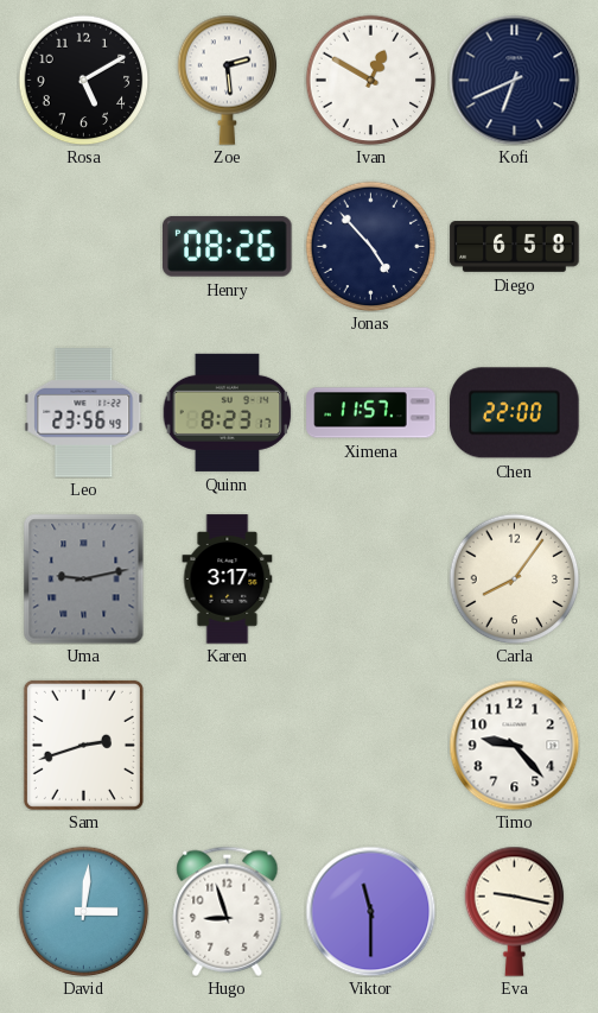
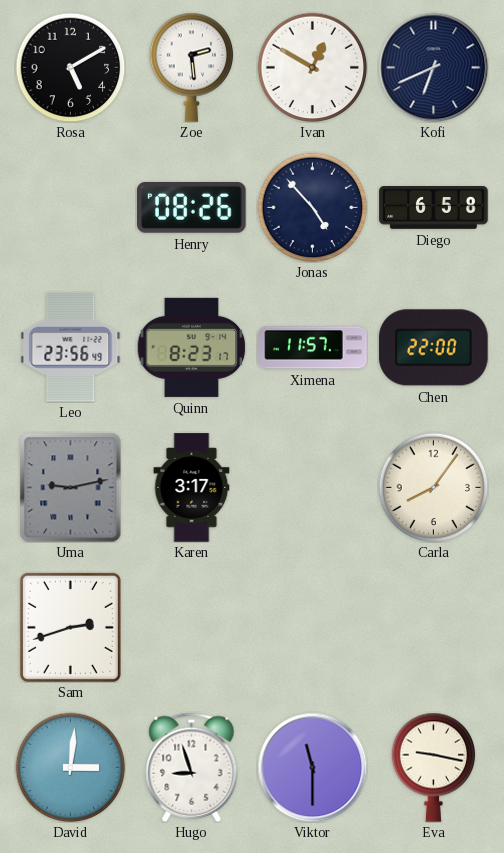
Timo: 9:23 -> none
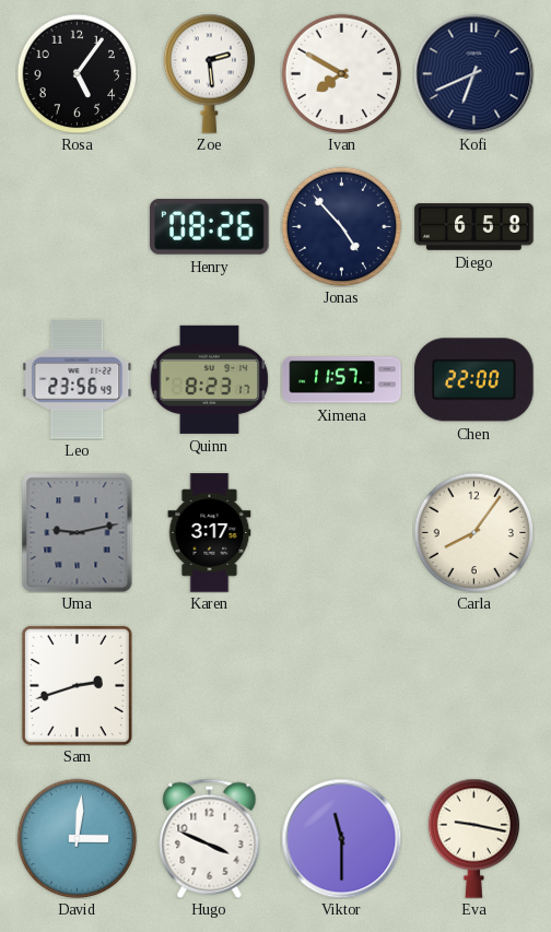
Rosa: 5:10 -> 5:06
Ivan: 12:50 -> 7:50
Hugo: 8:57 -> 3:49
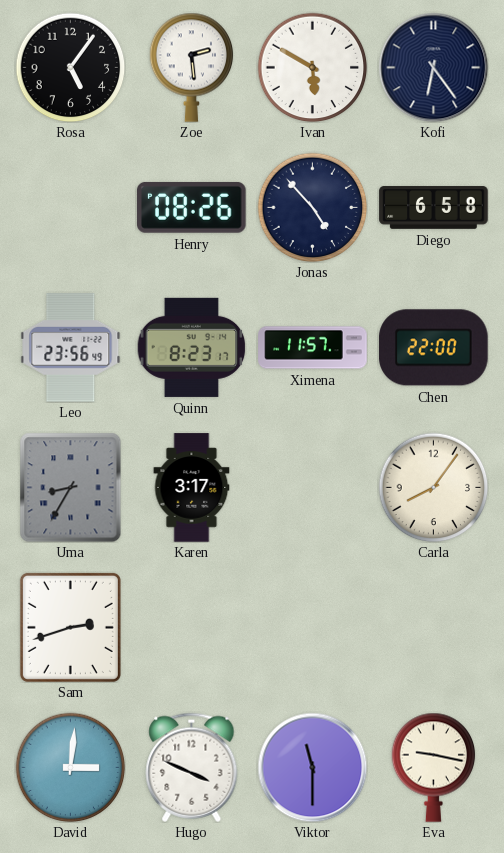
Ivan: 7:50 -> 5:50
Kofi: 6:41 -> 6:24
Uma: 9:13 -> 8:35
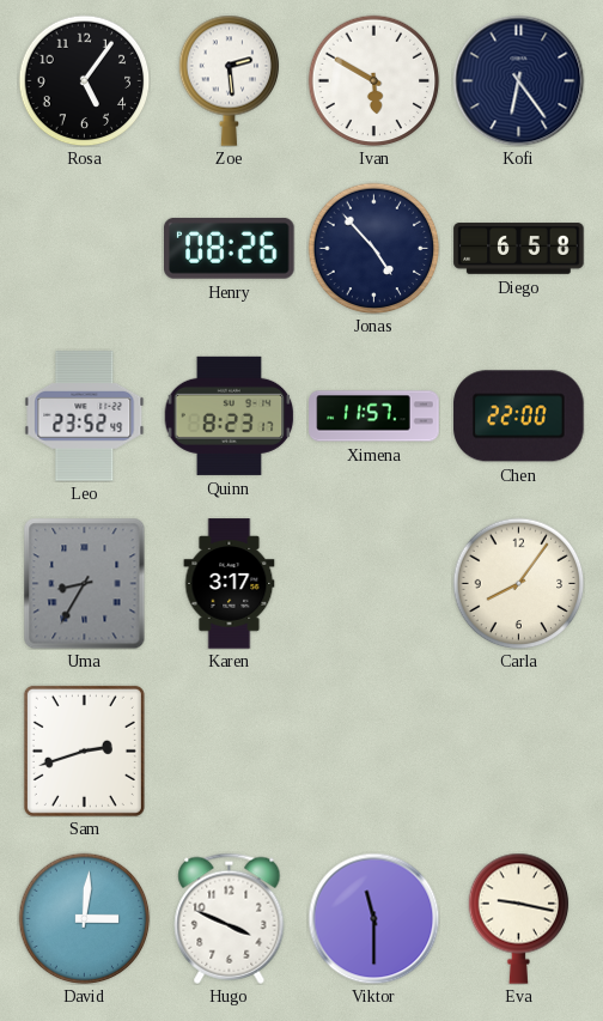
Leo: 23:56 -> 23:52
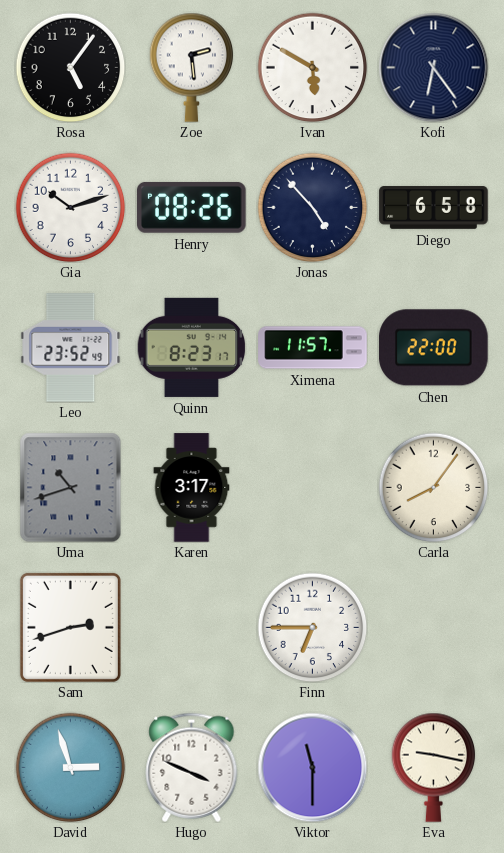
Gia: none -> 10:12
Uma: 8:35 -> 10:42
Finn: none -> 6:45
David: 3:01 -> 2:57
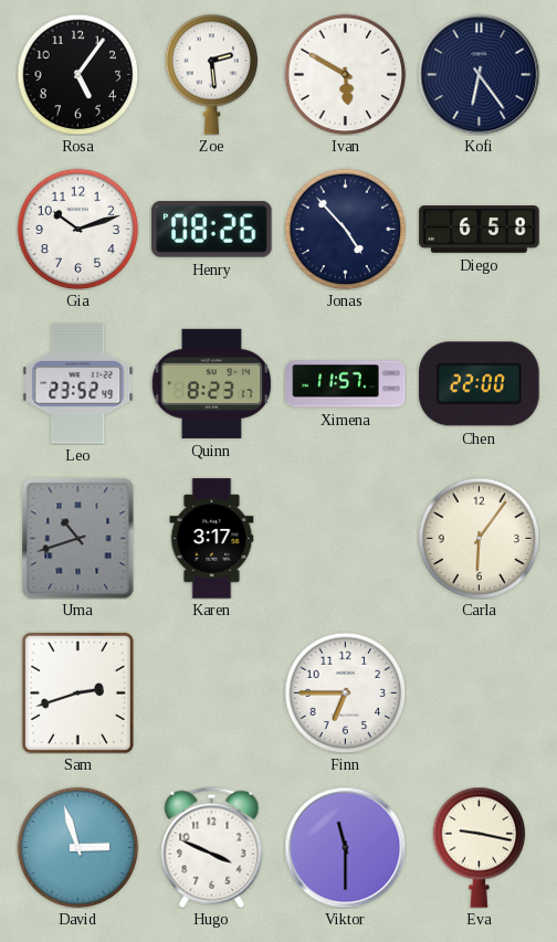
Carla: 8:06 -> 6:06
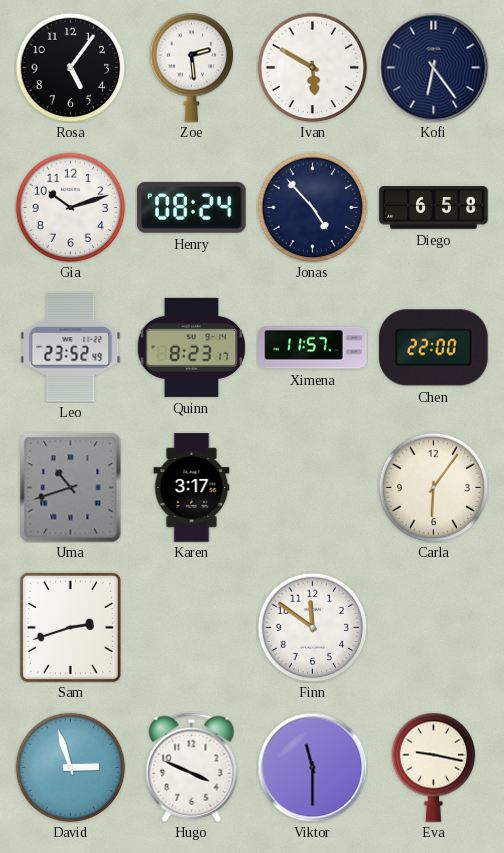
Henry: 08:26 -> 08:24
Finn: 6:45 -> 11:51
